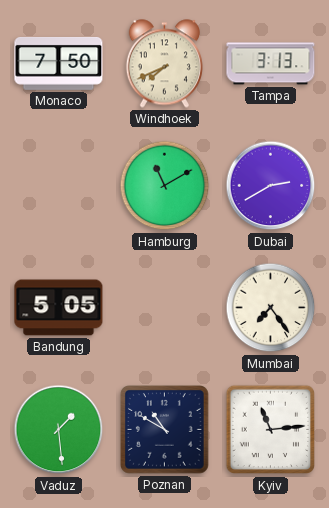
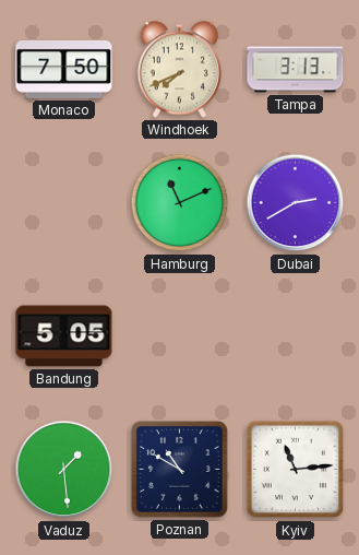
Hamburg: 11:10 -> 11:11
Mumbai: 7:24 -> none
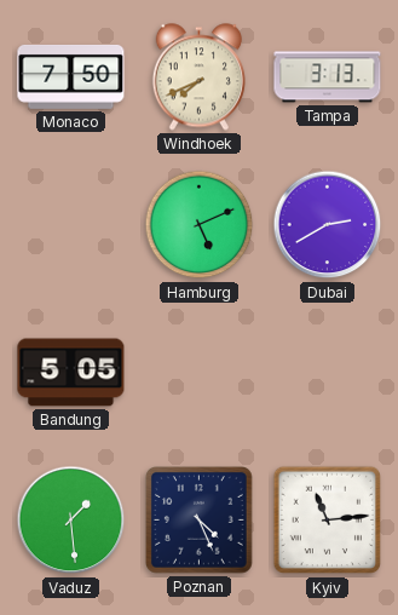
Hamburg: 11:11 -> 5:11
Poznan: 10:50 -> 4:26
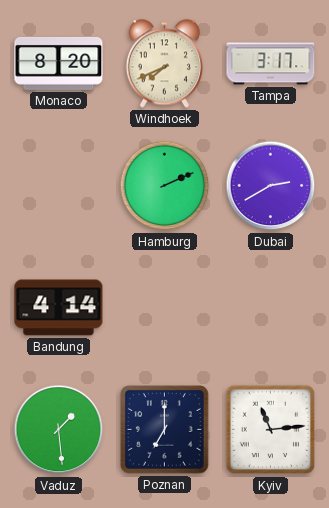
Monaco: 7:50 -> 8:20
Tampa: 3:13 -> 3:17
Hamburg: 5:11 -> 2:11
Bandung: 5:05 -> 4:14
Poznan: 4:26 -> 7:00
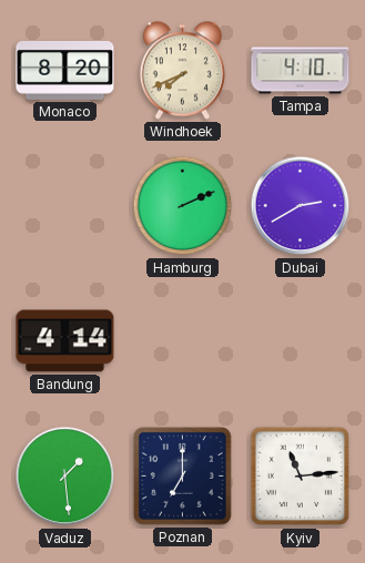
Tampa: 3:17 -> 4:10
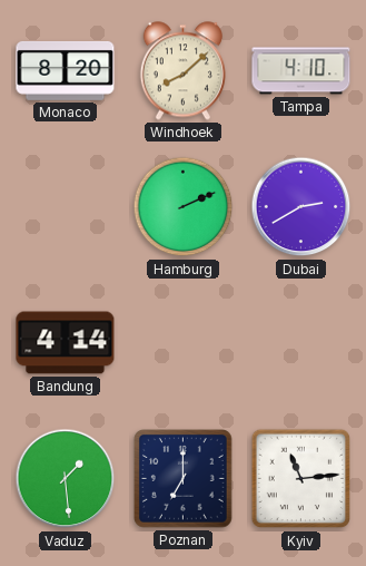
Windhoek: 7:41 -> 8:08
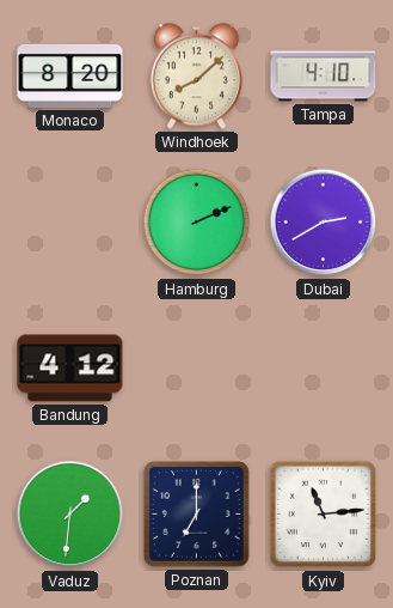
Bandung: 4:14 -> 4:12
Vaduz: 1:29 -> 1:31
